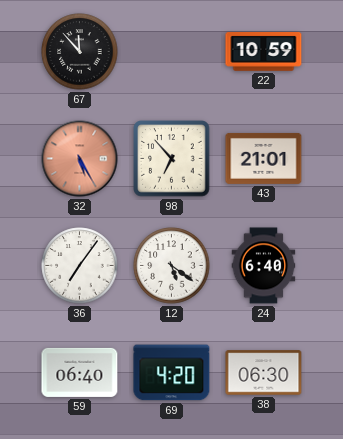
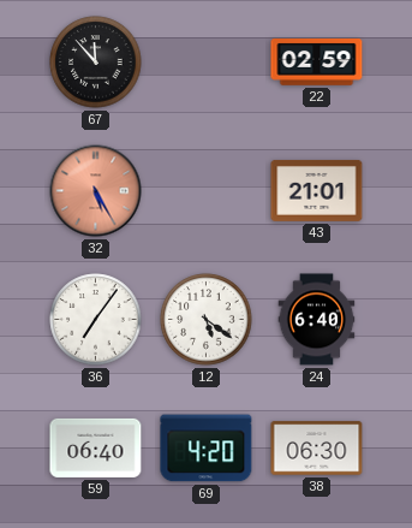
22: 10:59 -> 02:59
98: 6:53 -> none
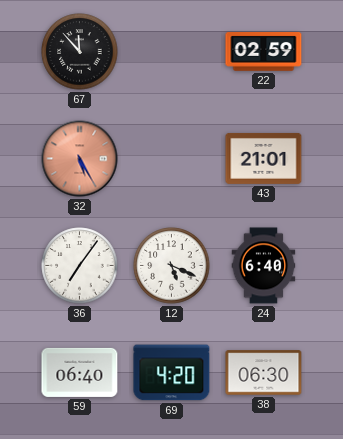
12: 5:21 -> 5:19
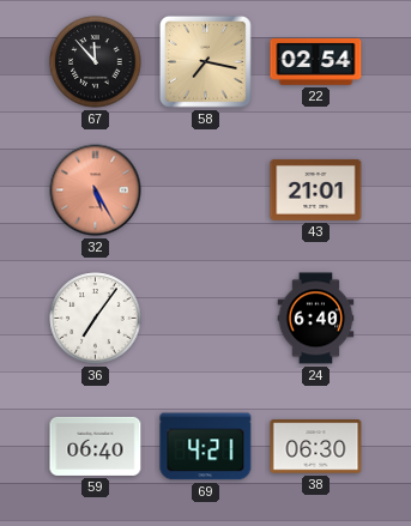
58: none -> 7:17
22: 02:59 -> 02:54
12: 5:19 -> none
69: 4:20 -> 4:21
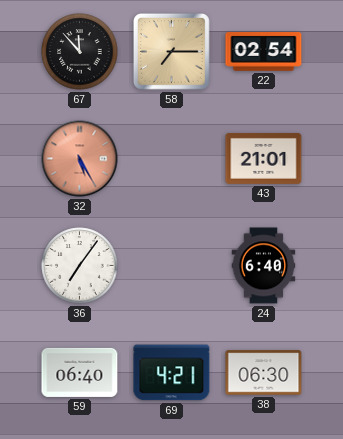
58: 7:17 -> 7:15
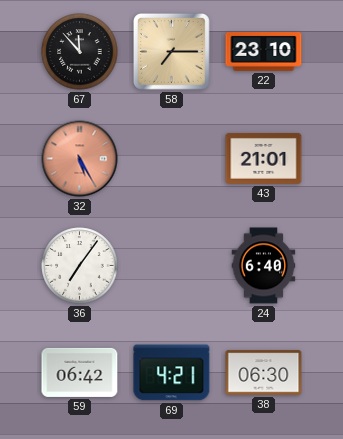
22: 02:54 -> 23:10
59: 06:40 -> 06:42
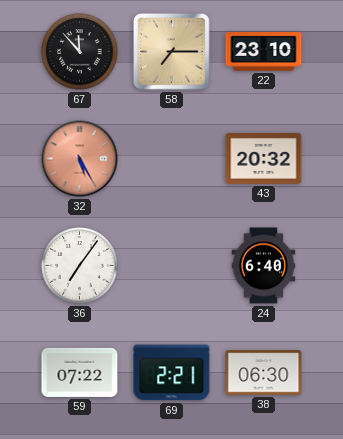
43: 21:01 -> 20:32
59: 06:42 -> 07:22
69: 4:21 -> 2:21
